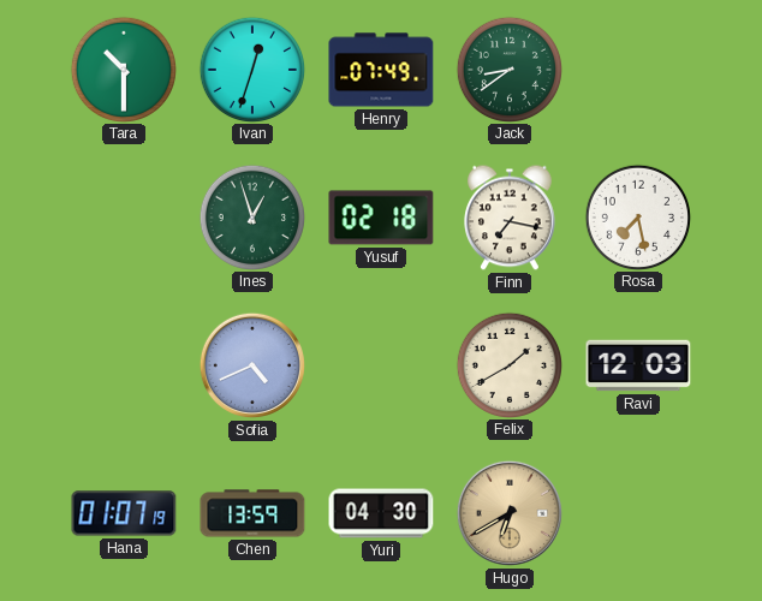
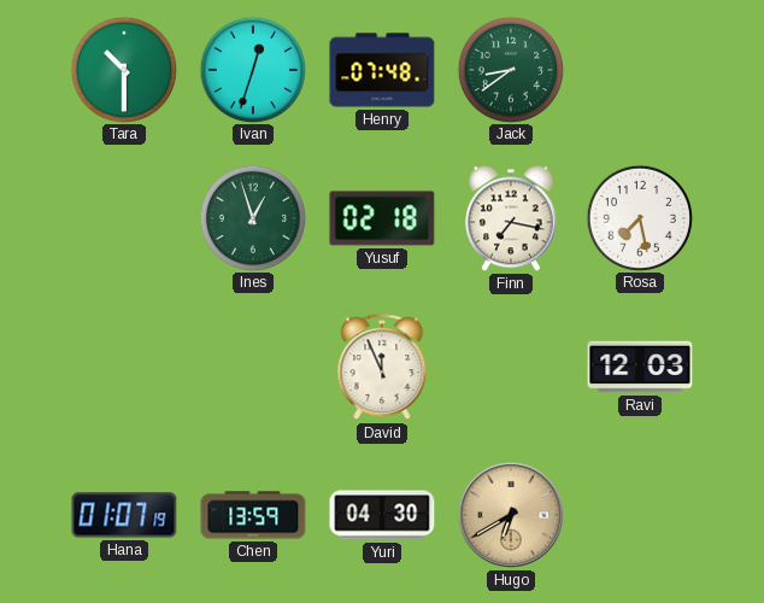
Henry: 07:49 -> 07:48
Sofia: 4:41 -> none
David: none -> 11:56
Felix: 1:40 -> none
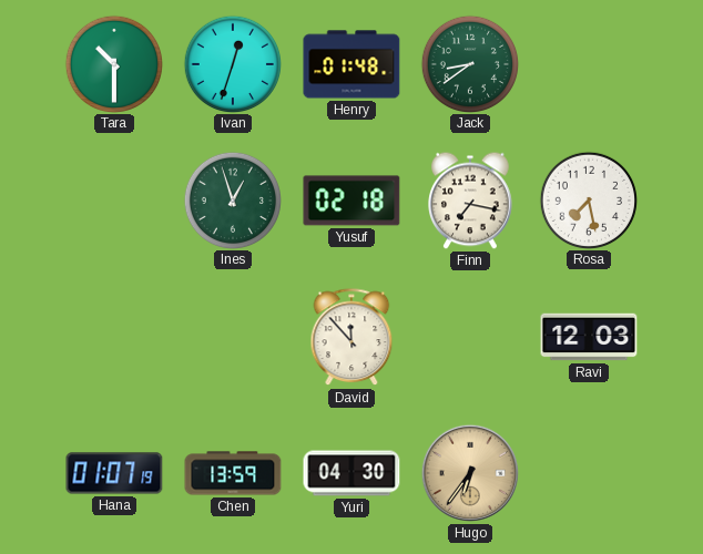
Henry: 07:48 -> 01:48
David: 11:56 -> 11:53
Hugo: 6:40 -> 6:36
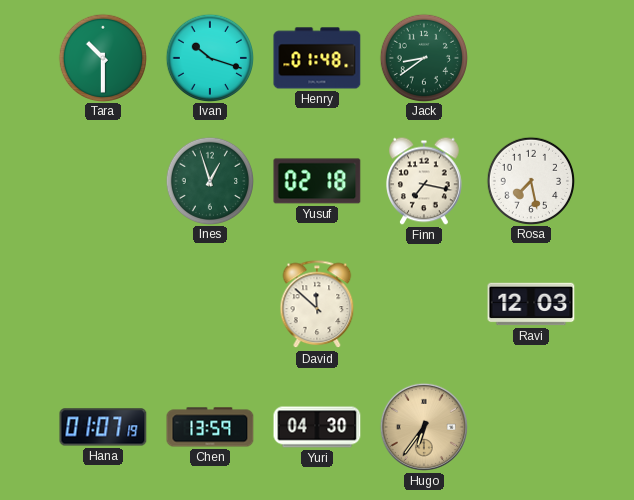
Ivan: 12:33 -> 10:18
David: 11:53 -> 11:52
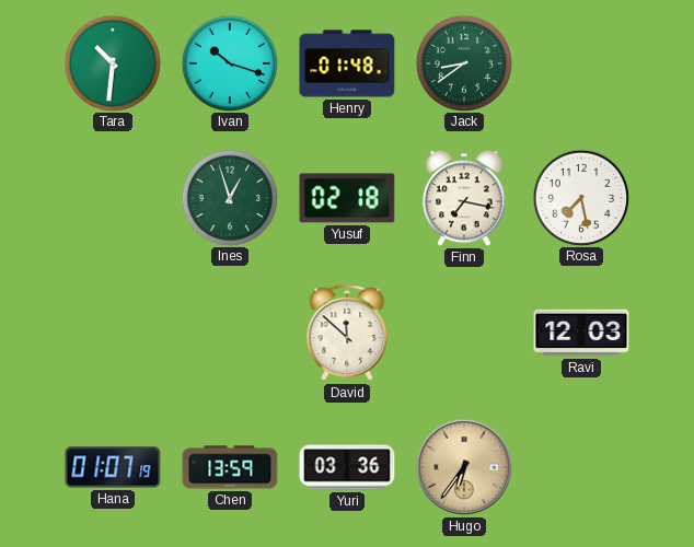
Tara: 10:30 -> 10:31
Yuri: 04:30 -> 03:36
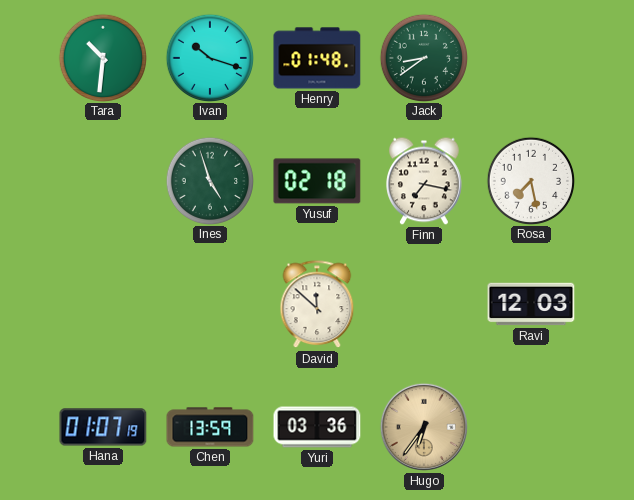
Ines: 12:57 -> 4:57
